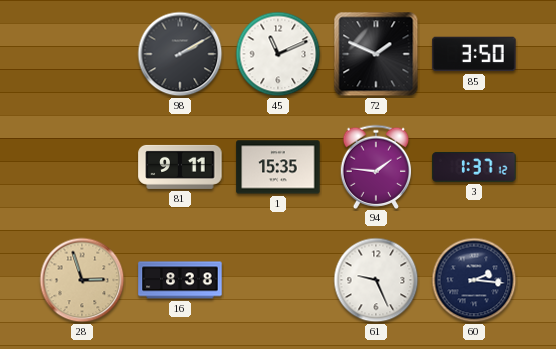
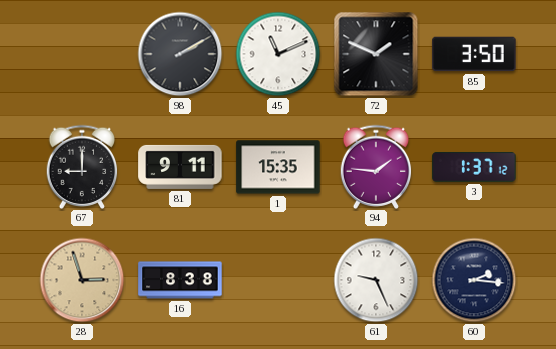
67: none -> 9:00
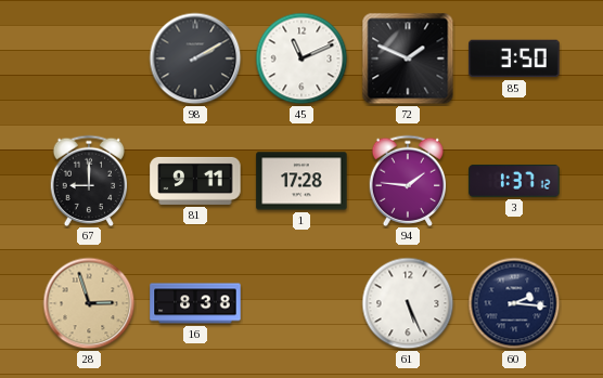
1: 15:35 -> 17:28
61: 9:26 -> 5:26
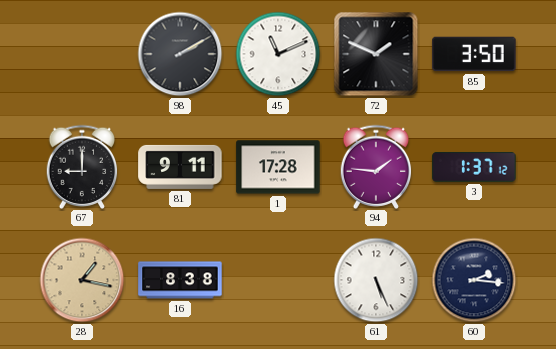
28: 2:57 -> 1:17
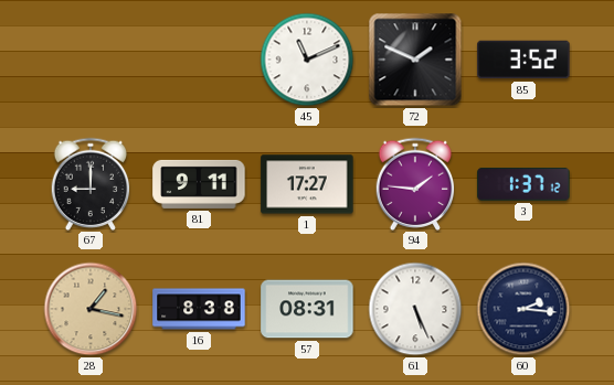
98: 2:10 -> none
85: 3:50 -> 3:52
1: 17:28 -> 17:27
57: none -> 08:31
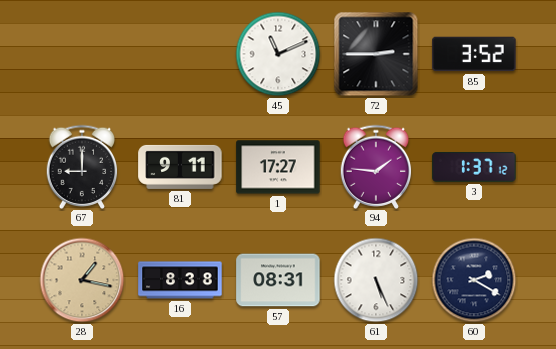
72: 1:49 -> 2:45
60: 2:16 -> 2:20
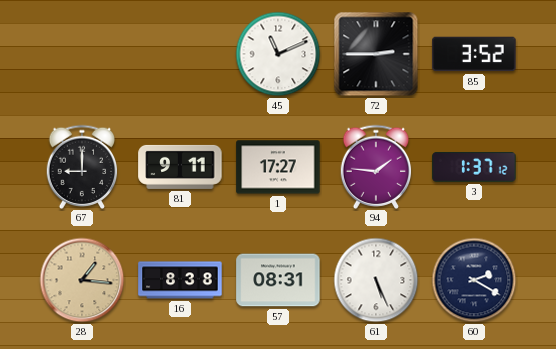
28: 1:17 -> 1:16
